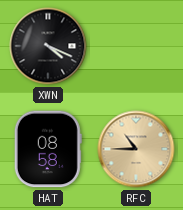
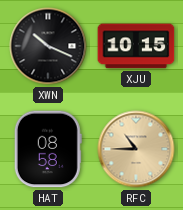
XWN: 4:19 -> 10:19
XJU: none -> 10:15
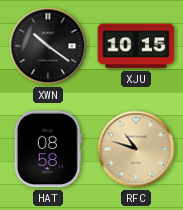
XWN: 10:19 -> 10:21
RFC: 10:45 -> 10:48
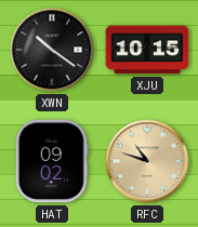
HAT: 08:58 -> 09:02
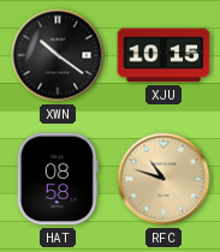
HAT: 09:02 -> 08:58
